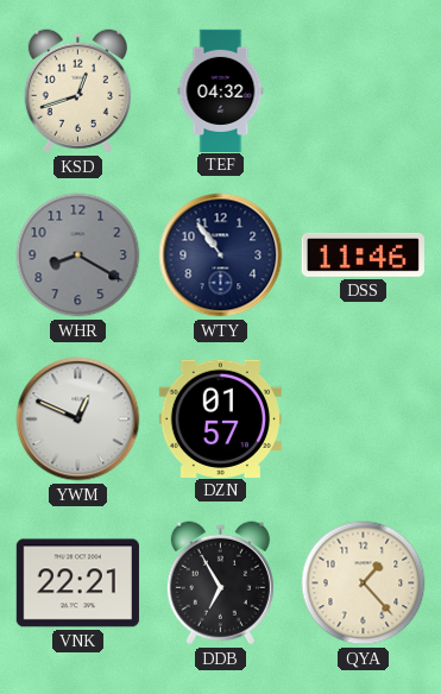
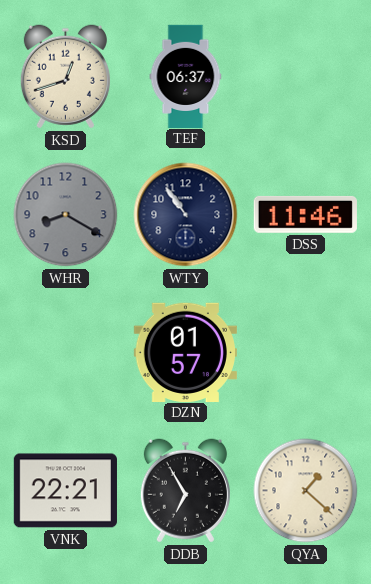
TEF: 04:32 -> 06:37
YWM: 12:49 -> none
QYA: 1:23 -> 1:22
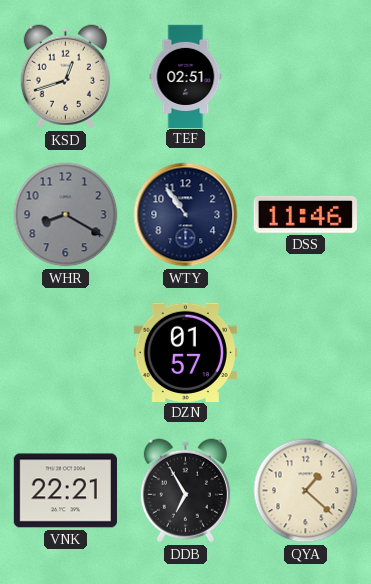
TEF: 06:37 -> 02:51
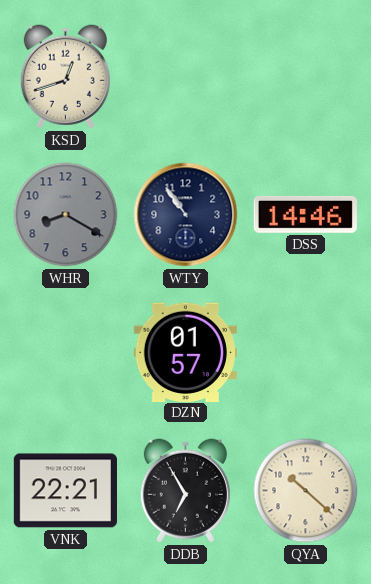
TEF: 02:51 -> none
DSS: 11:46 -> 14:46
QYA: 1:22 -> 10:22
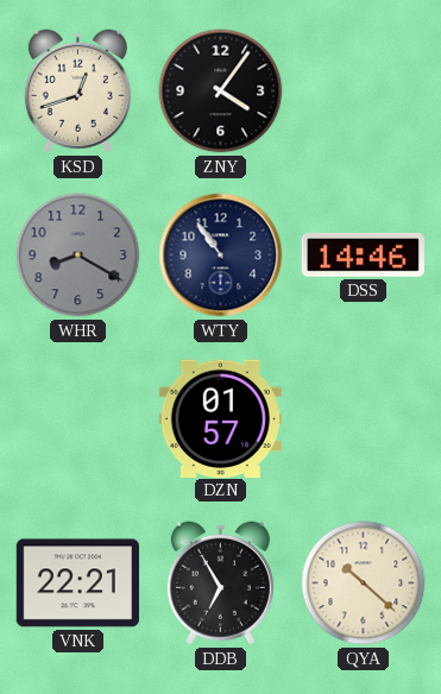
ZNY: none -> 4:06
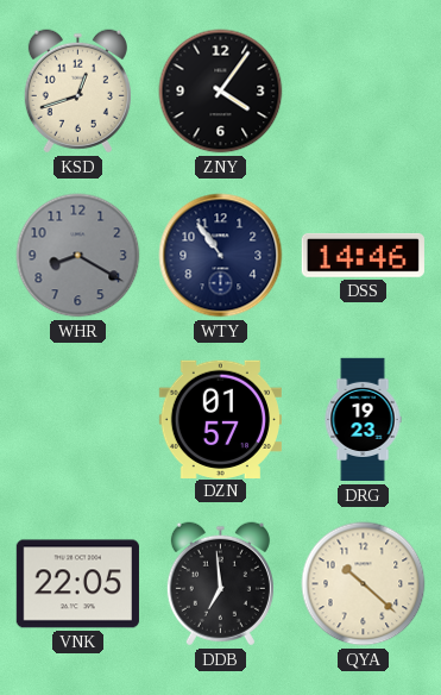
DRG: none -> 19:23
VNK: 22:21 -> 22:05
DDB: 6:55 -> 6:59
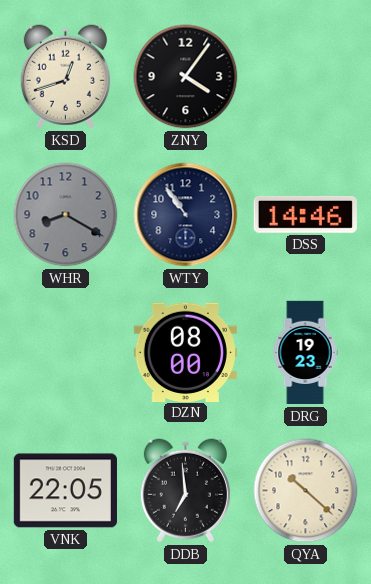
DZN: 01:57 -> 08:00
